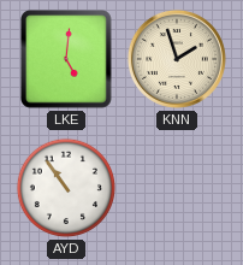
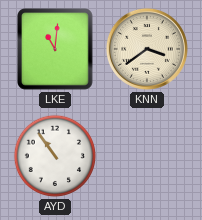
LKE: 5:01 -> 11:01
KNN: 1:57 -> 3:39
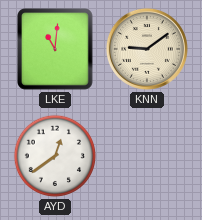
KNN: 3:39 -> 9:09
AYD: 10:54 -> 12:39
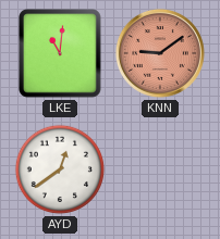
KNN dial: cream -> salmon
